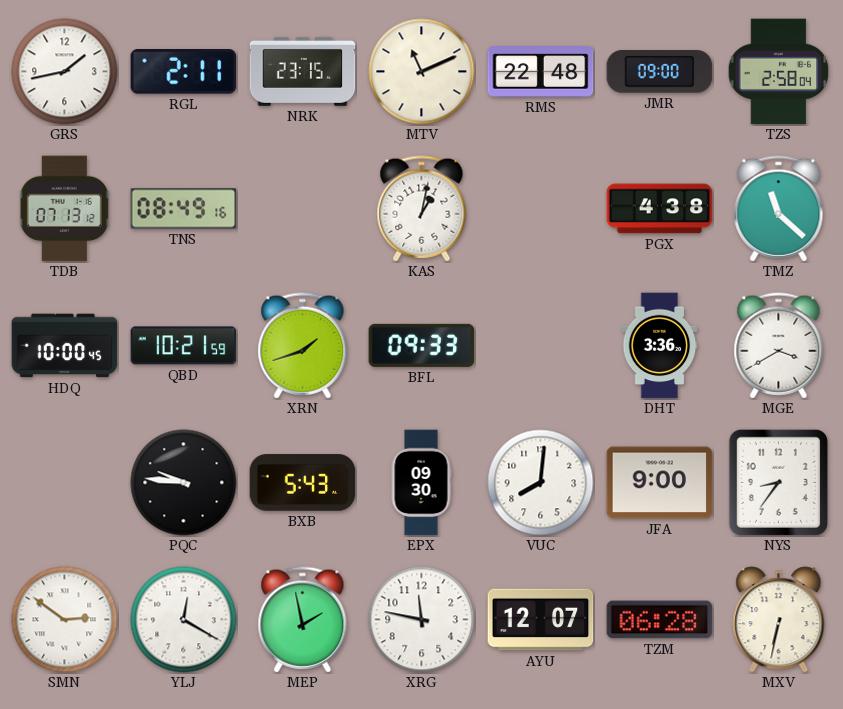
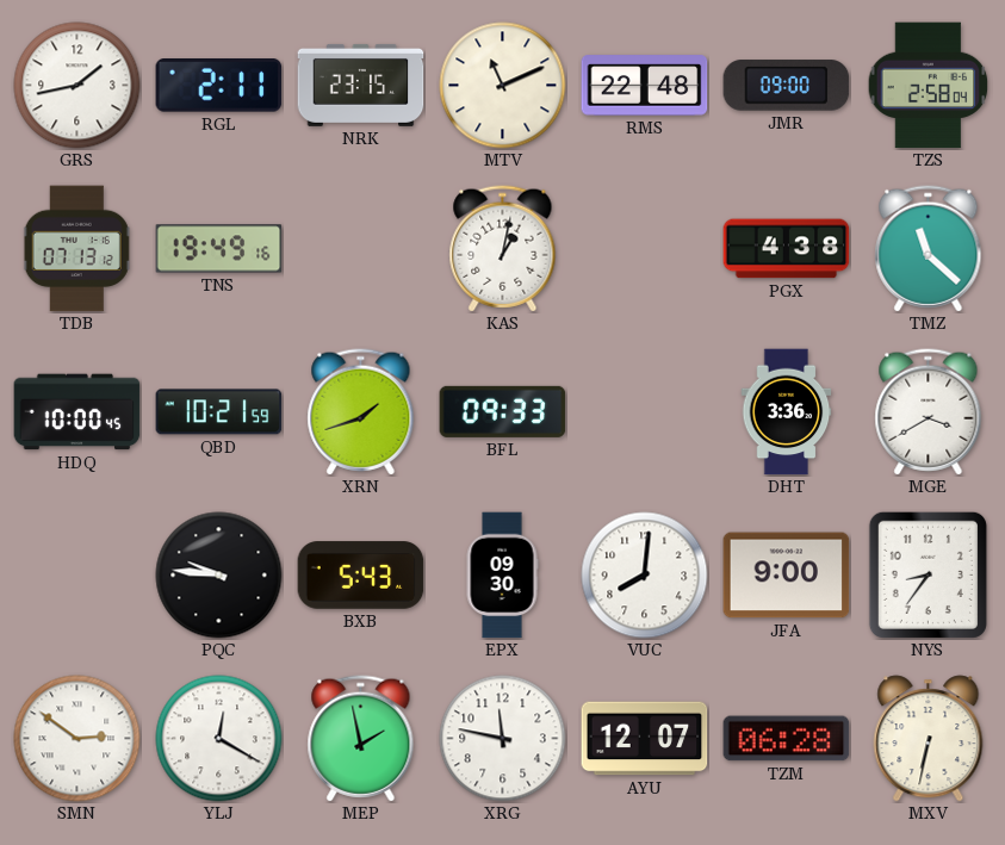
TNS: 08:49 -> 19:49
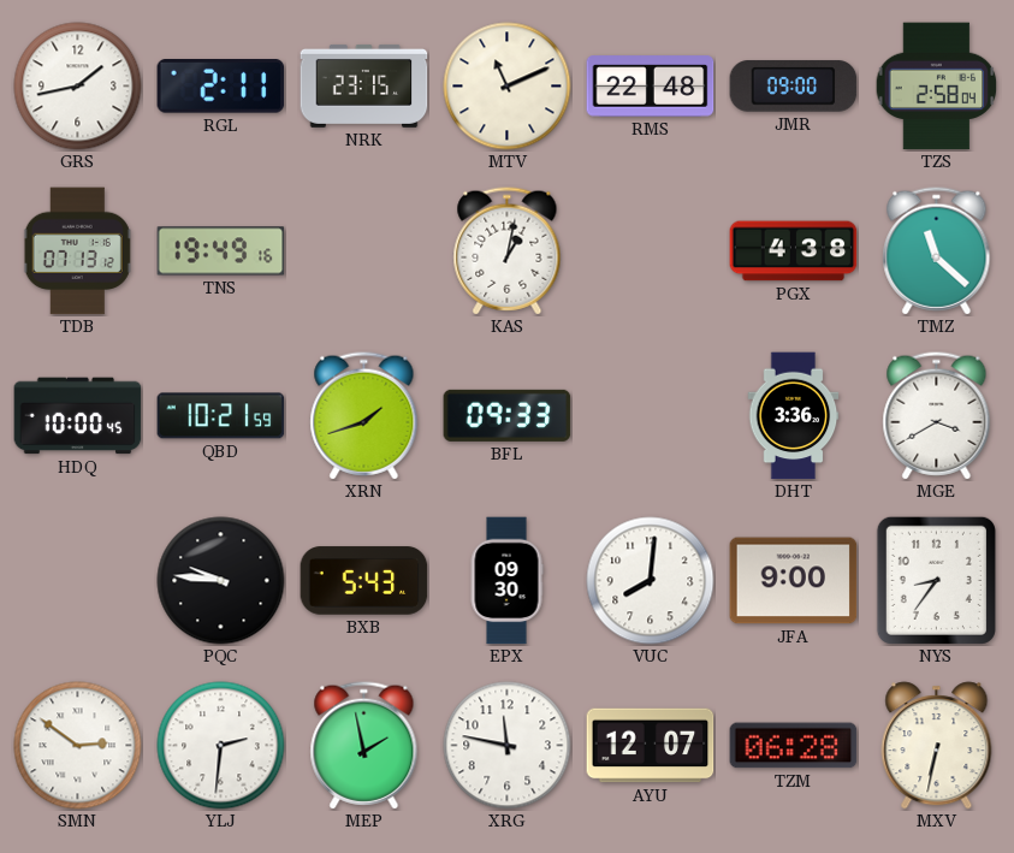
YLJ: 12:20 -> 2:31
